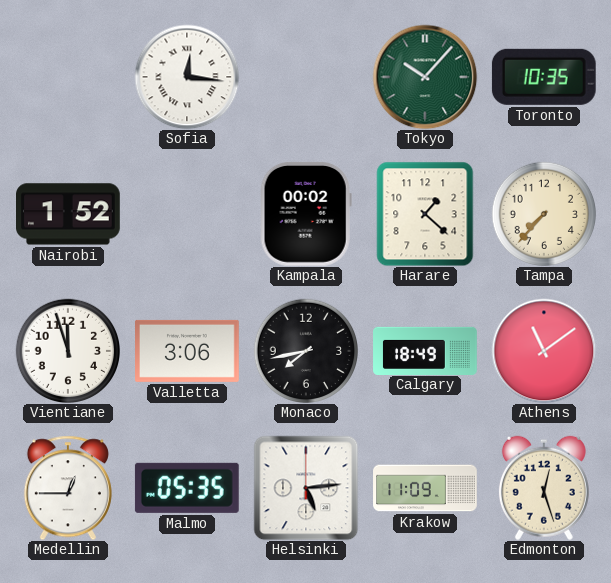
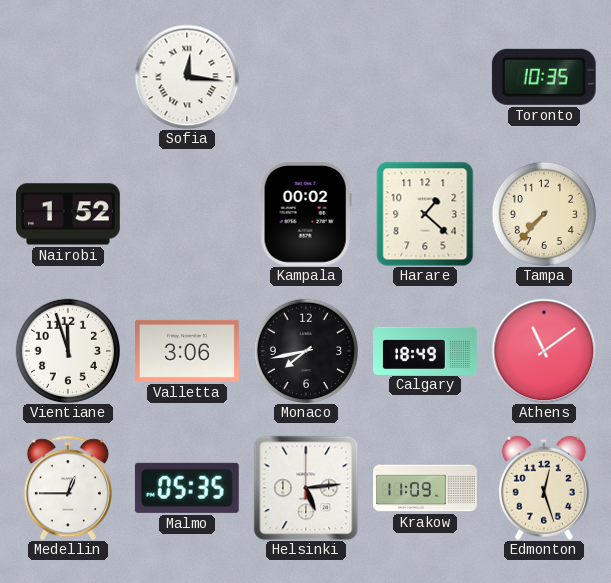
Tokyo: 10:07 -> none
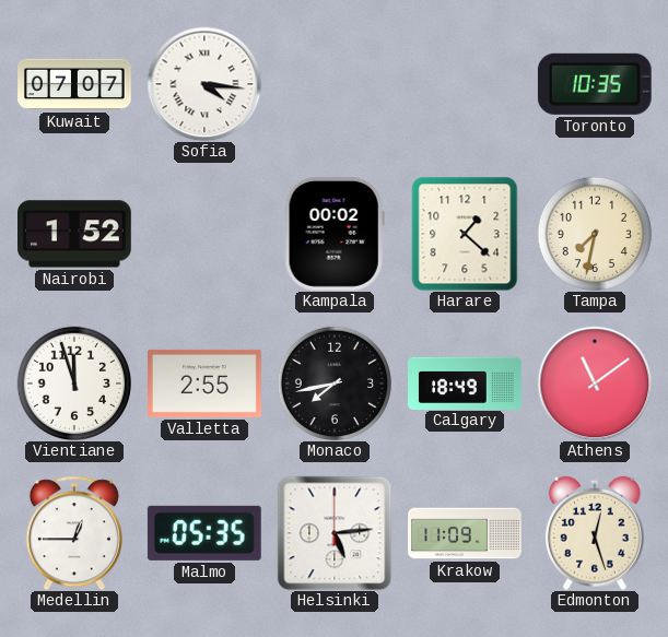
Kuwait: none -> 07:07
Sofia: 12:16 -> 4:16
Tampa: 7:37 -> 7:32
Valletta: 3:06 -> 2:55
